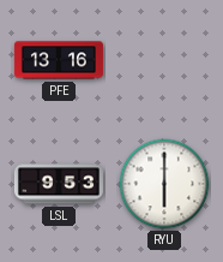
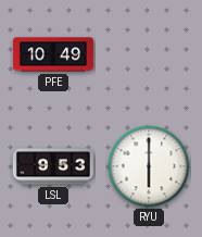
PFE: 13:16 -> 10:49
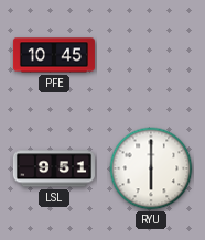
PFE: 10:49 -> 10:45
LSL: 9:53 -> 9:51
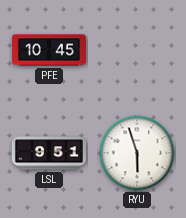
RYU: 6:00 -> 5:57
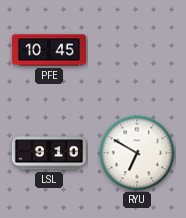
LSL: 9:51 -> 9:10
RYU: 5:57 -> 6:50
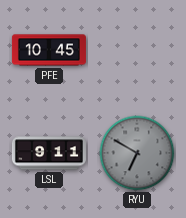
LSL: 9:10 -> 9:11
RYU dial: white -> grey
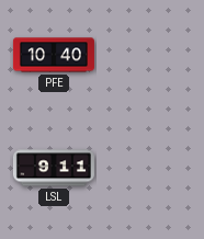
PFE: 10:45 -> 10:40
RYU: 6:50 -> none
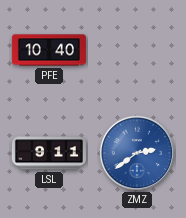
ZMZ: none -> 2:39
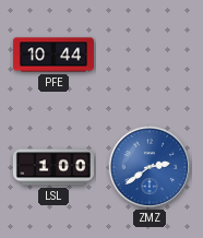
PFE: 10:40 -> 10:44
LSL: 9:11 -> 1:00
